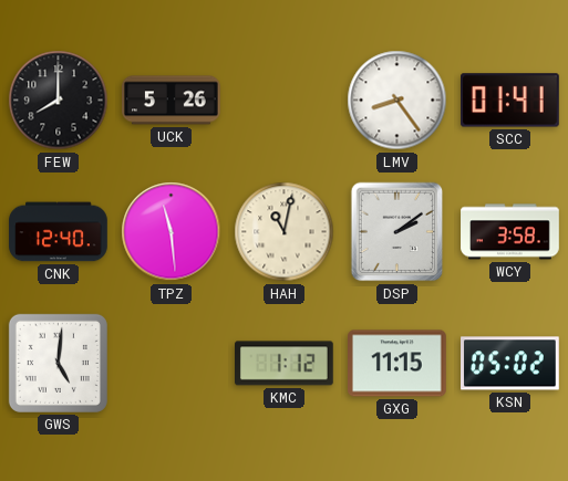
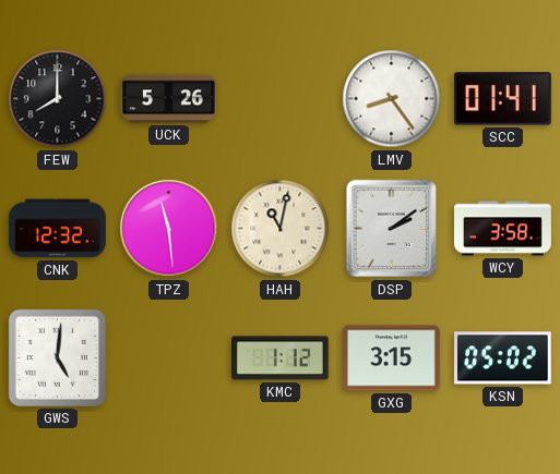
CNK: 12:40 -> 12:32
GXG: 11:15 -> 3:15
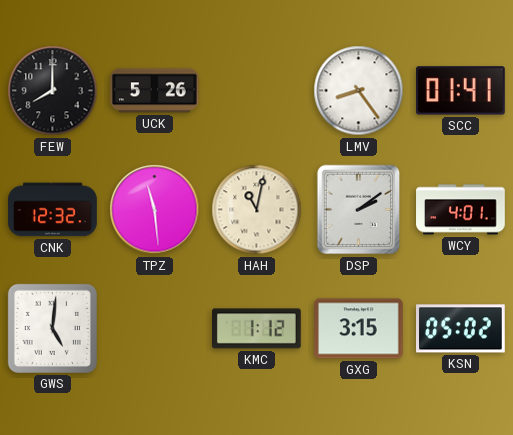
WCY: 3:58 -> 4:01
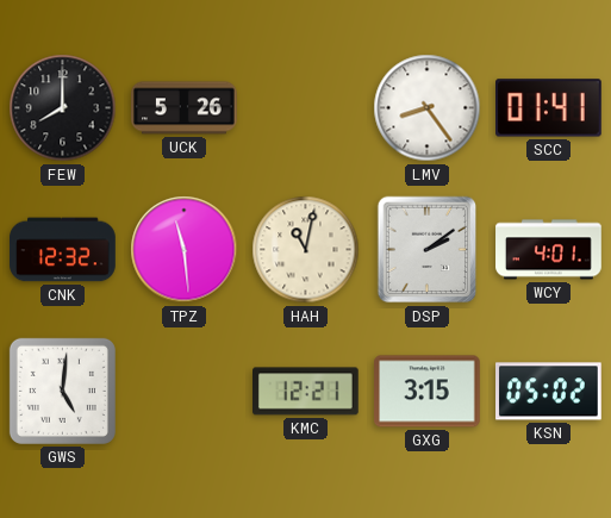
KMC: 1:12 -> 12:21
